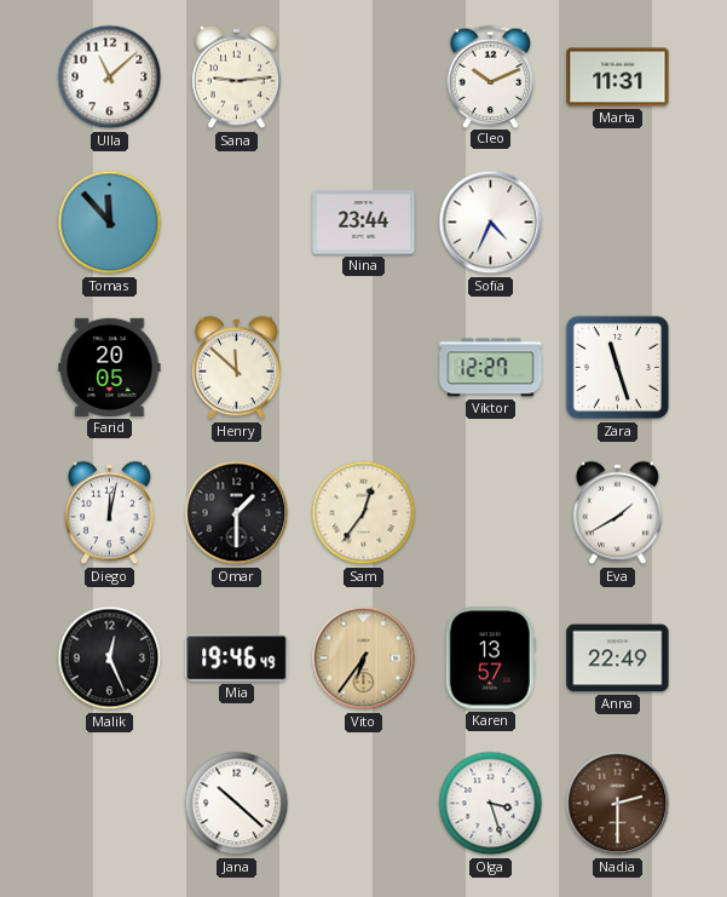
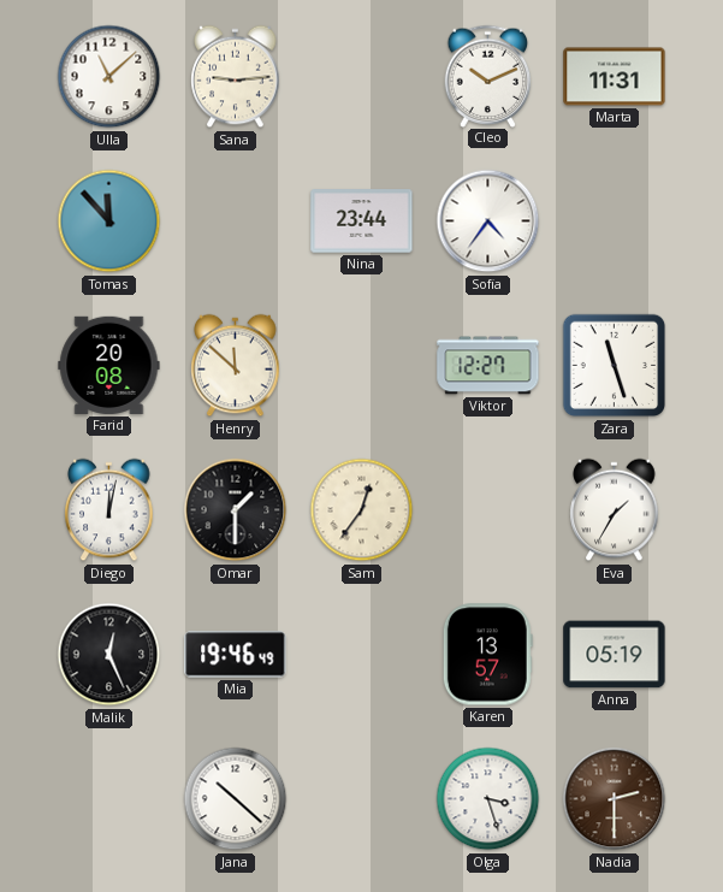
Sofia: 4:34 -> 4:36
Farid: 20:05 -> 20:08
Eva: 1:40 -> 1:35
Vito: 6:36 -> none
Anna: 22:49 -> 05:19
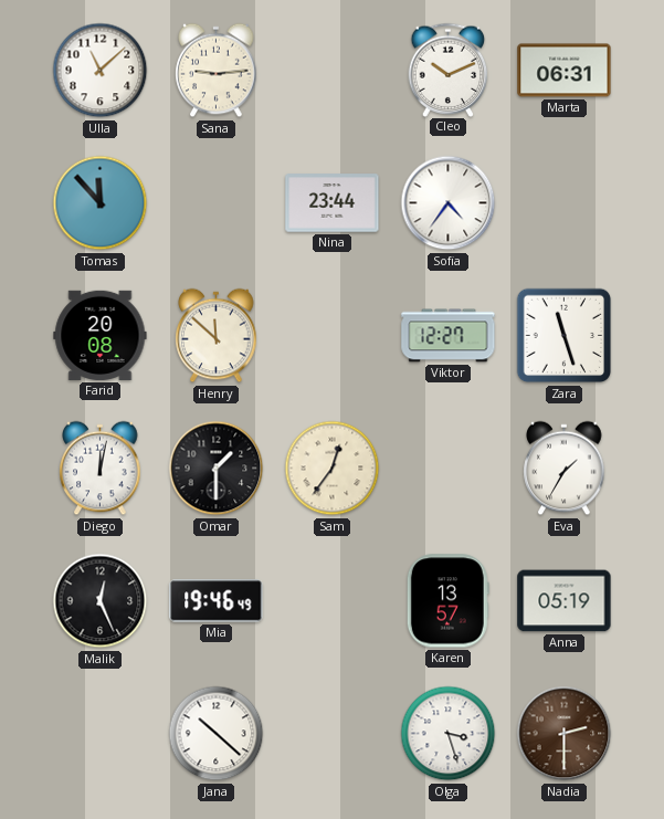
Marta: 11:31 -> 06:31
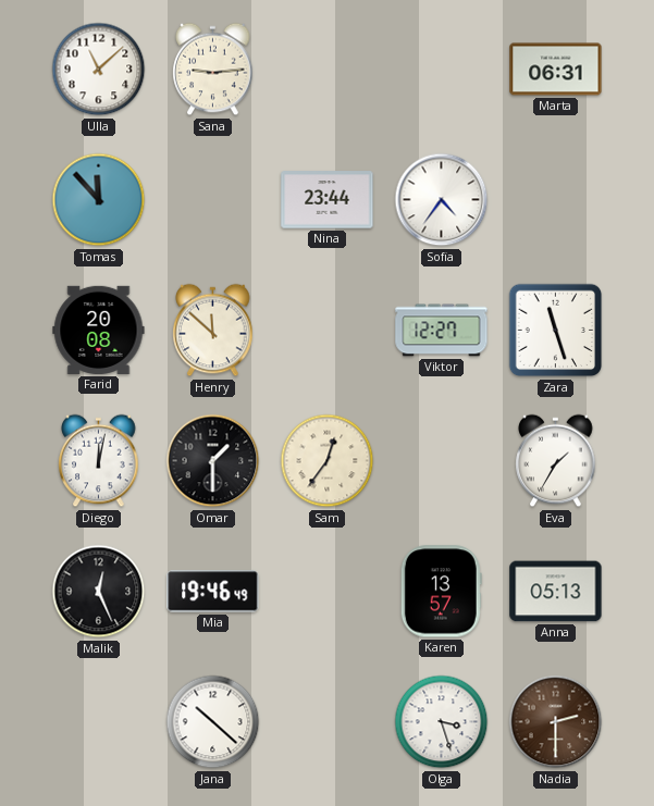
Cleo: 10:11 -> none
Anna: 05:19 -> 05:13
